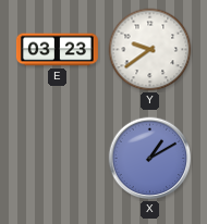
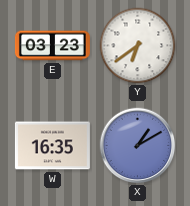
Y: 9:39 -> 6:39
W: none -> 16:35
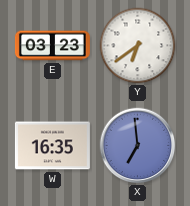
X: 1:10 -> 6:59
